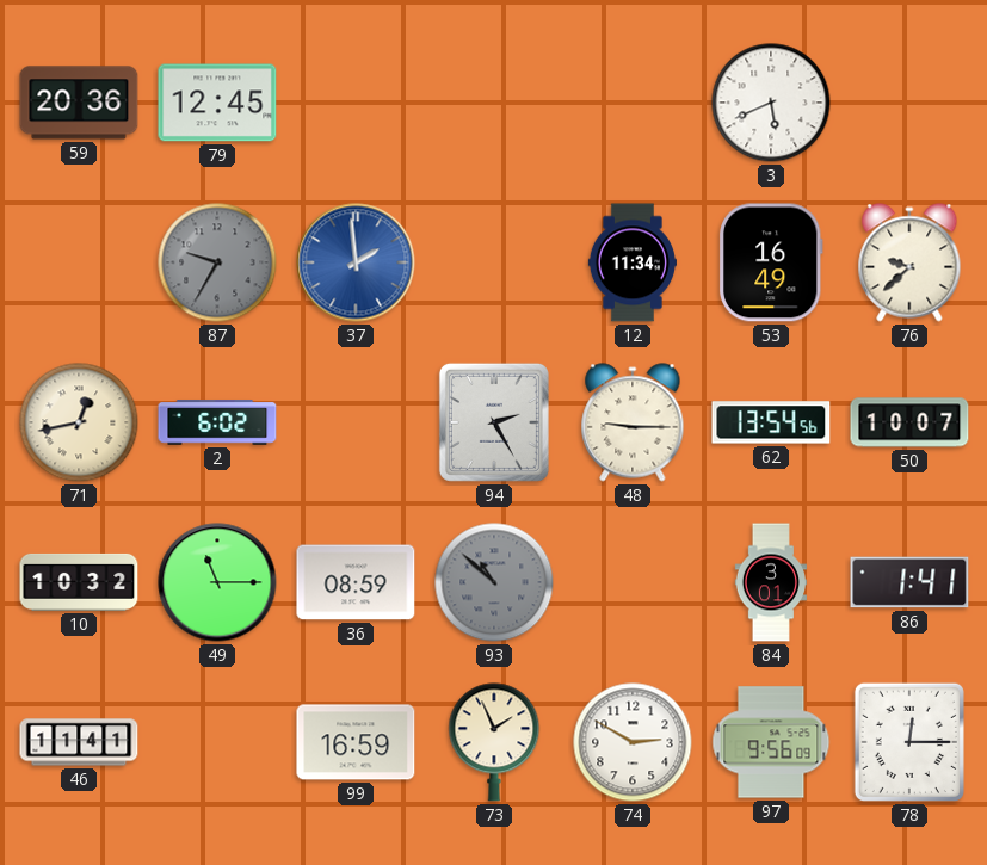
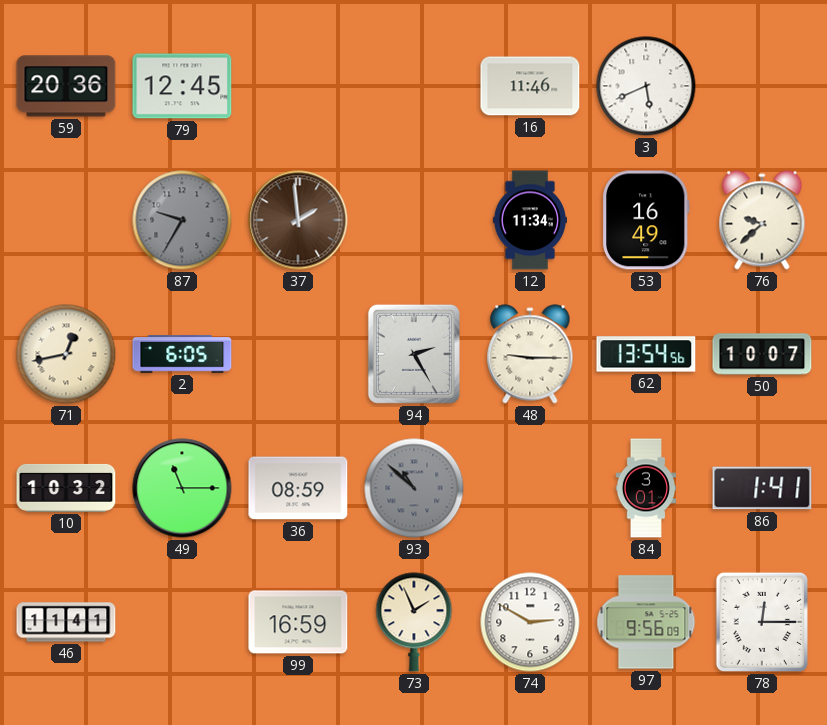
16: none -> 11:46
37 dial: blue -> brown
2: 6:02 -> 6:05
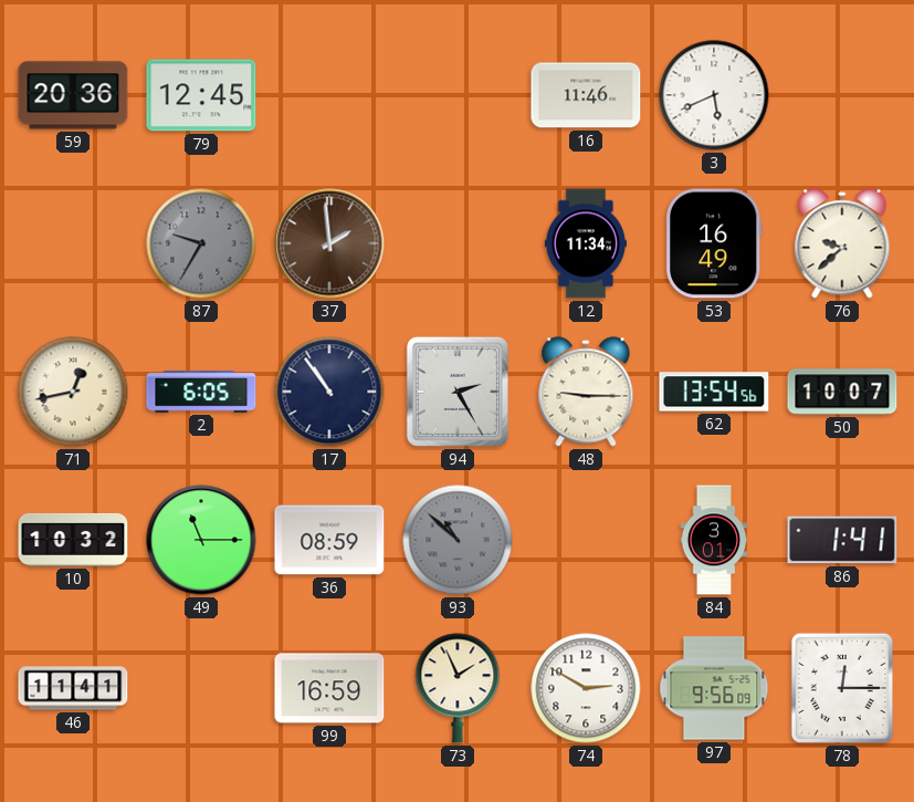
17: none -> 10:54
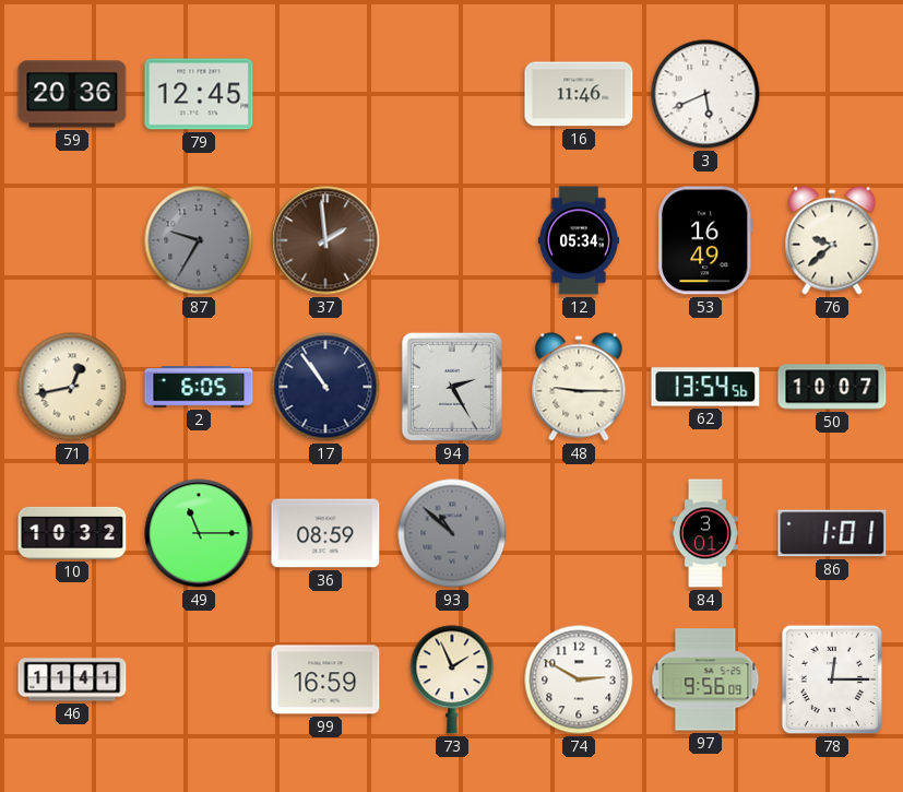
12: 11:34 -> 05:34
86: 1:41 -> 1:01
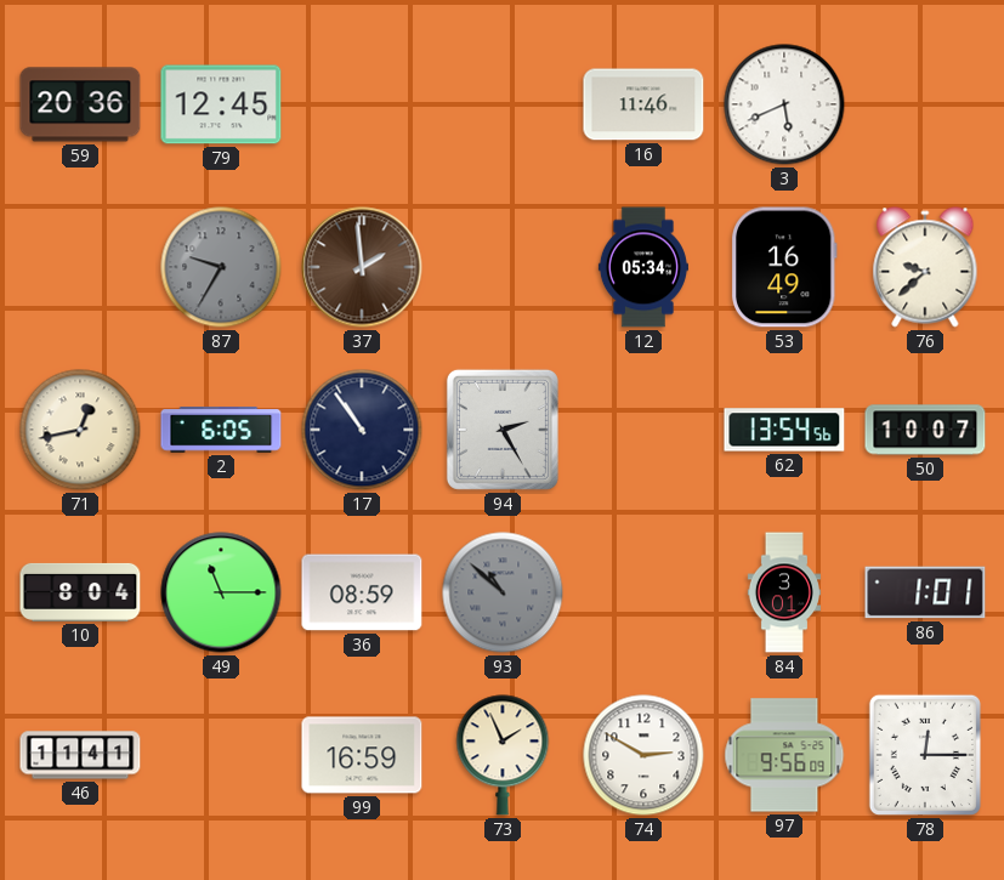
48: 9:15 -> none
10: 10:32 -> 8:04
